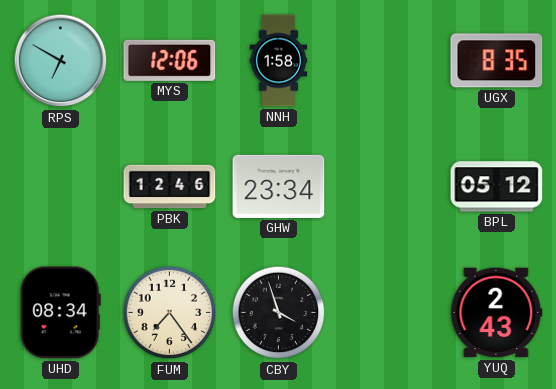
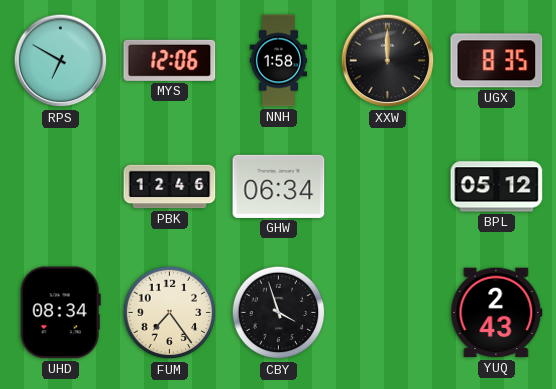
XXW: none -> 12:00
GHW: 23:34 -> 06:34
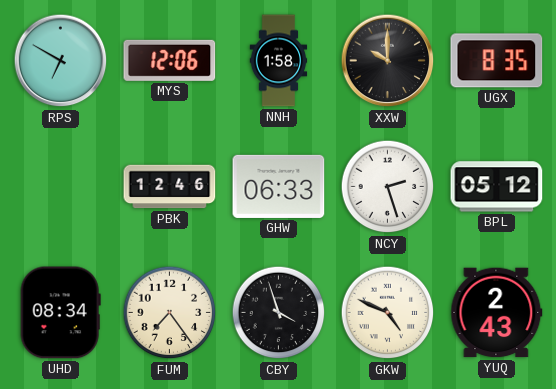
XXW: 12:00 -> 10:00
GHW: 06:34 -> 06:33
NCY: none -> 2:27
GKW: none -> 4:49
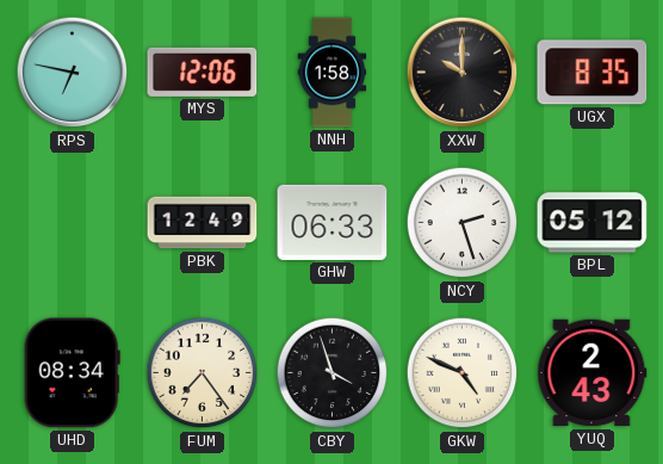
RPS: 6:50 -> 6:47
PBK: 12:46 -> 12:49
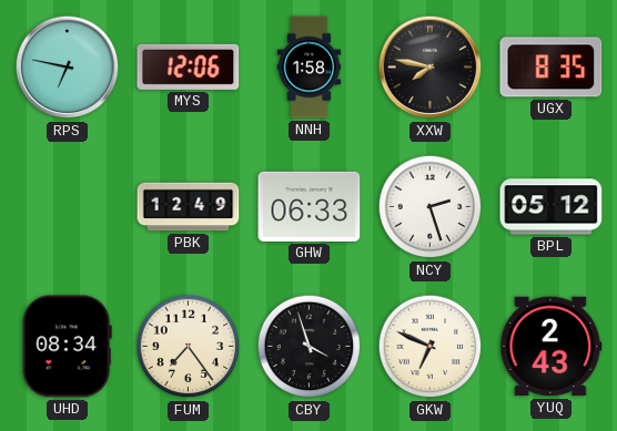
XXW: 10:00 -> 7:47
GKW: 4:49 -> 6:49
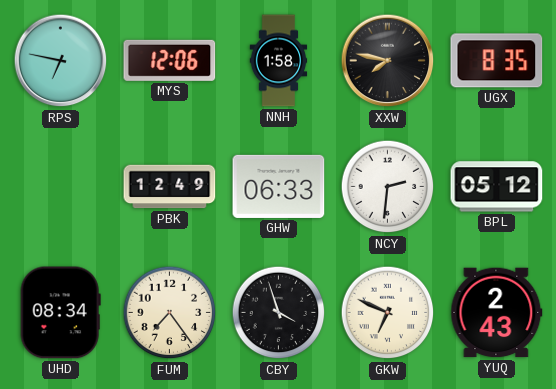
NCY: 2:27 -> 2:31
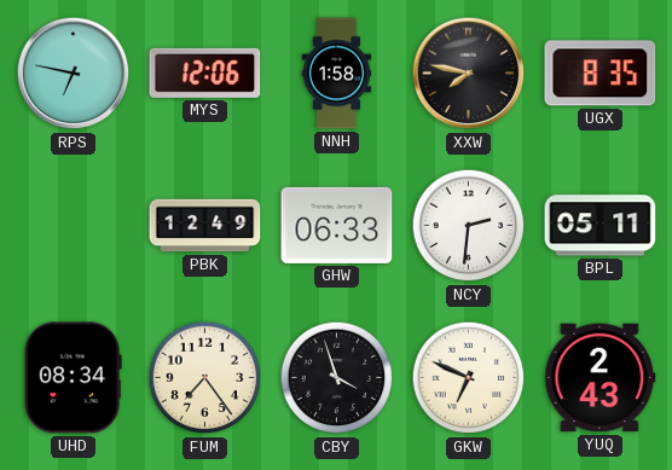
BPL: 05:12 -> 05:11
